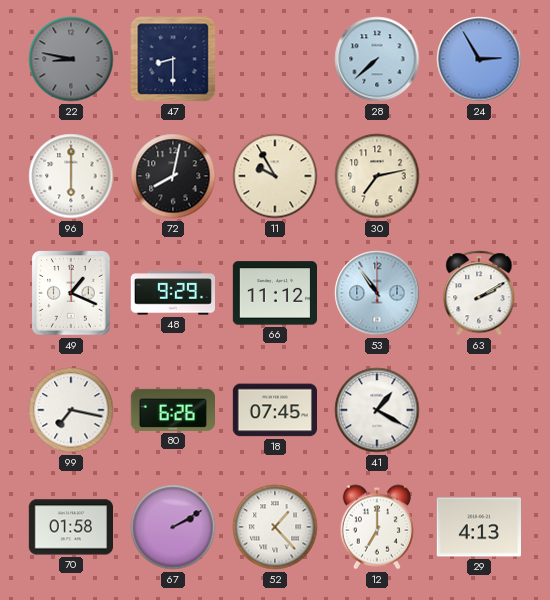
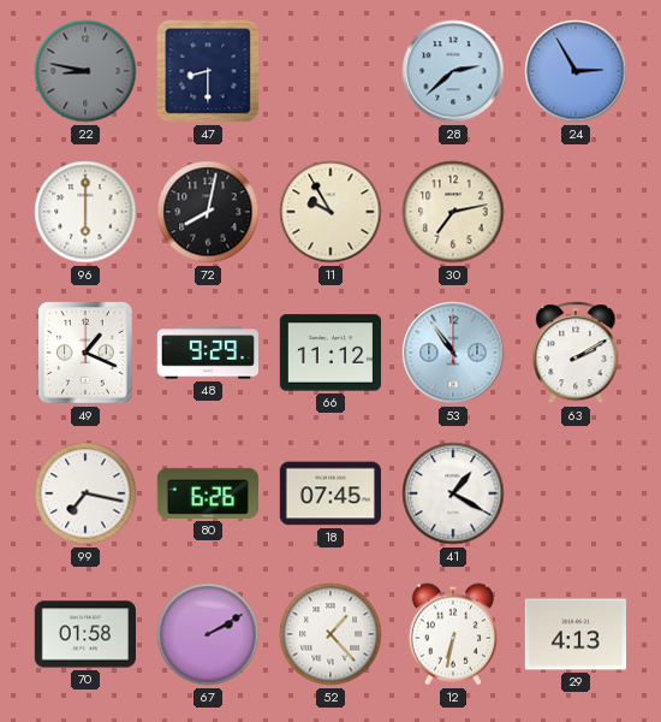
28: 7:38 -> 2:38
12: 7:00 -> 6:32
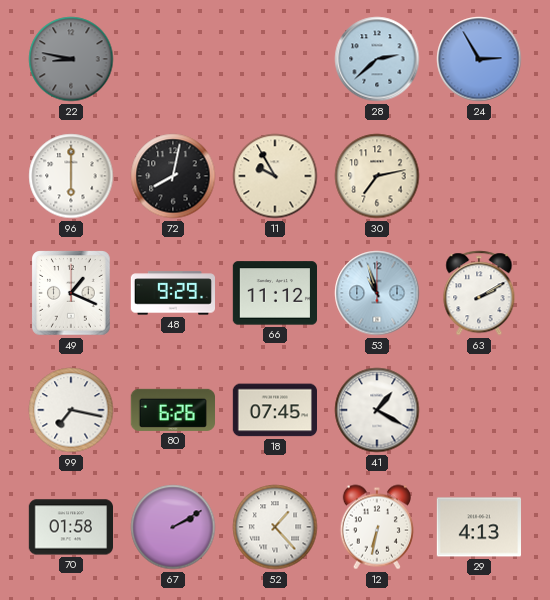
47: 8:30 -> none
53: 10:54 -> 10:57
